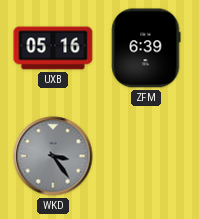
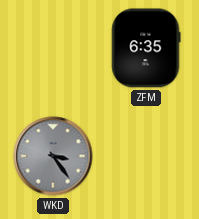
UXB: 05:16 -> none
ZFM: 6:39 -> 6:35
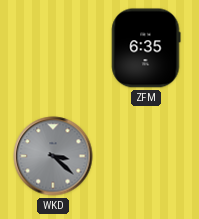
WKD: 3:24 -> 3:22
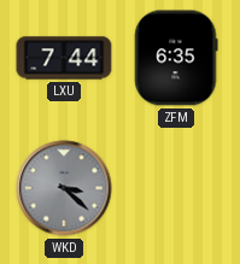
LXU: none -> 7:44
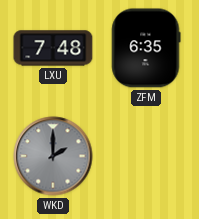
LXU: 7:44 -> 7:48
WKD: 3:22 -> 2:00
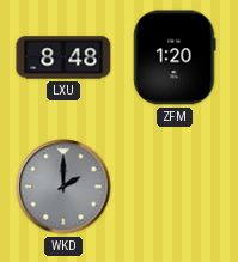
LXU: 7:48 -> 8:48
ZFM: 6:35 -> 1:20
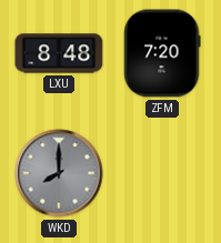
ZFM: 1:20 -> 7:20
WKD: 2:00 -> 8:00
